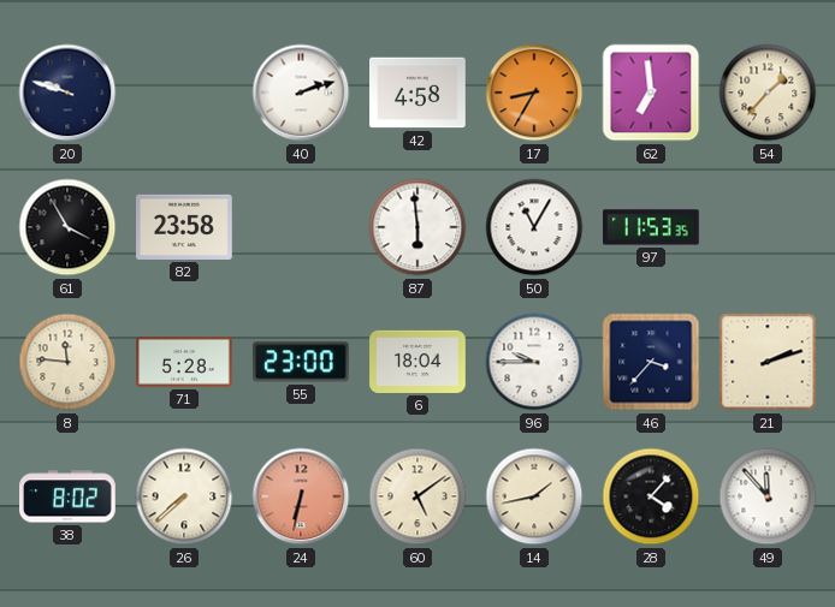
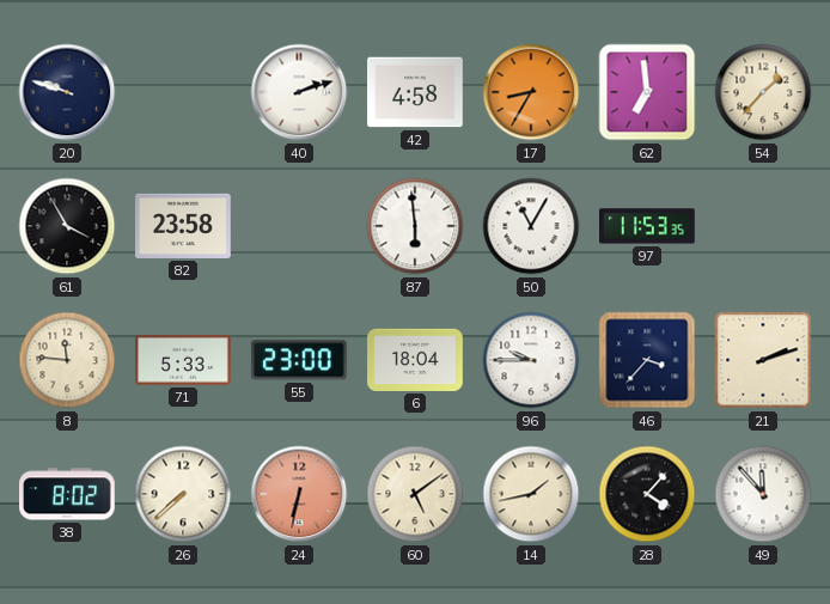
71: 5:28 -> 5:33
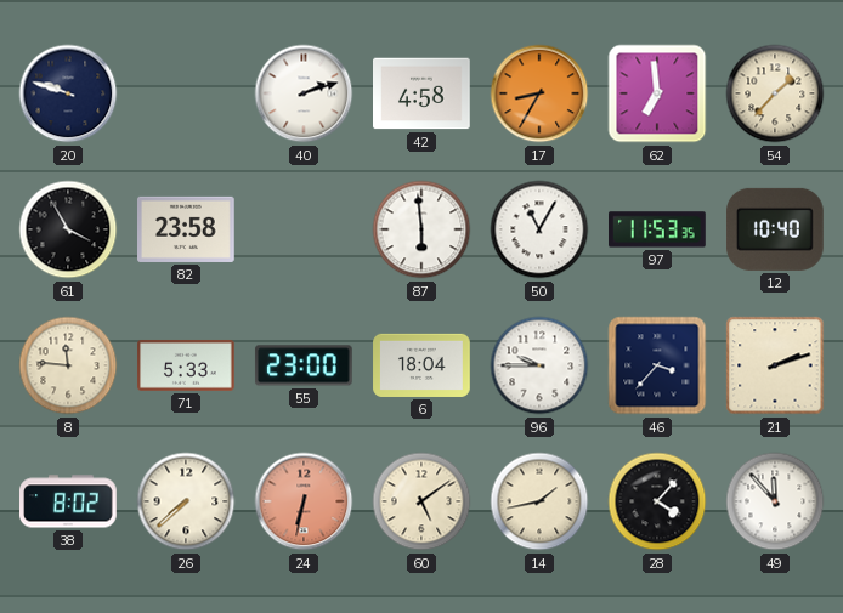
12: none -> 10:40
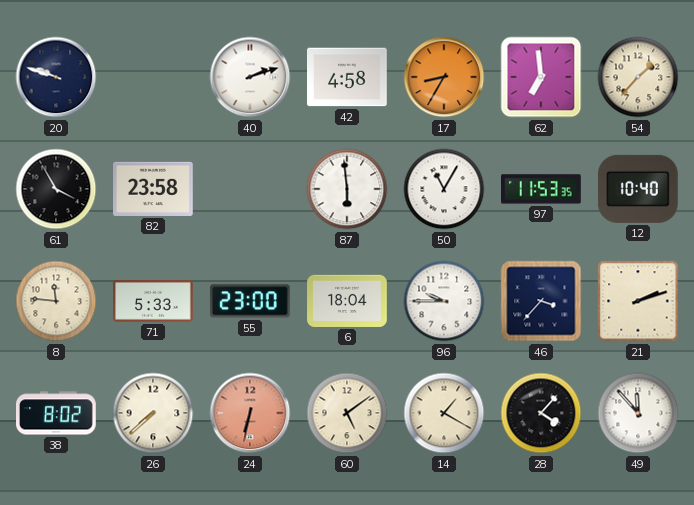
14: 1:43 -> 1:20
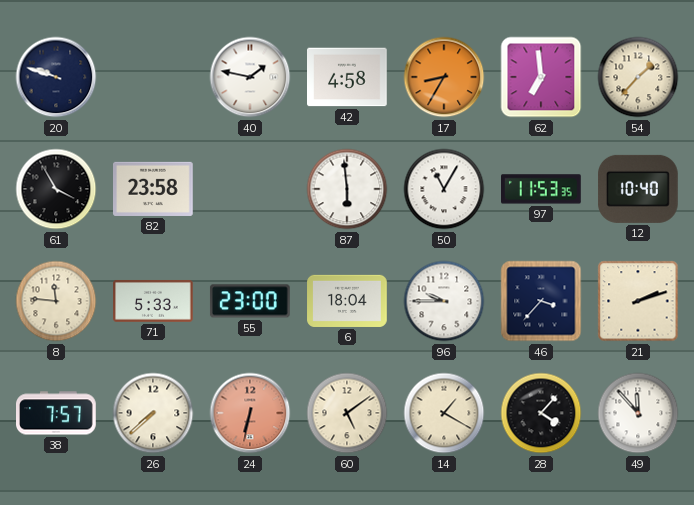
40: 2:12 -> 1:47
38: 8:02 -> 7:57
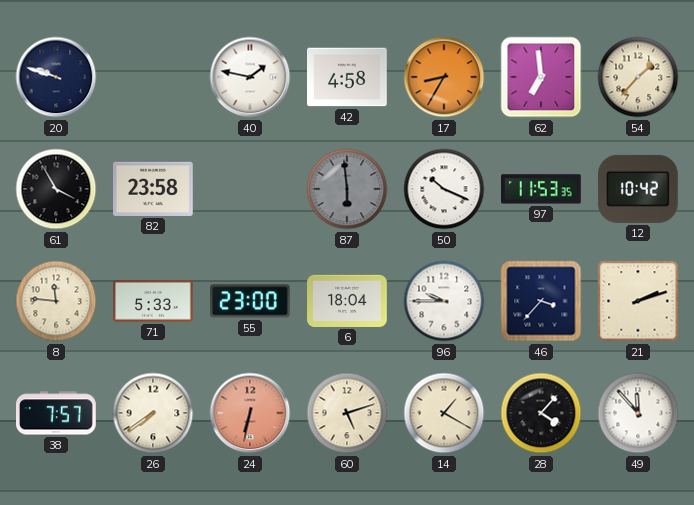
87 dial: white -> grey
50: 11:05 -> 10:19
12: 10:40 -> 10:42
26: 7:38 -> 7:39
60: 5:09 -> 5:12
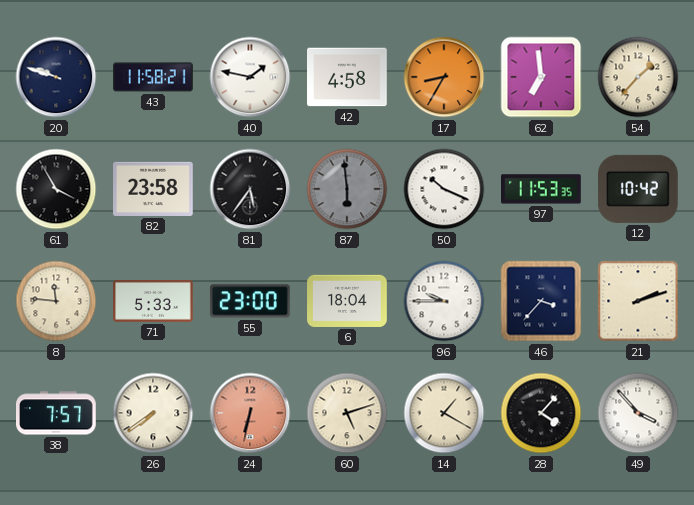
43: none -> 11:58
81: none -> 5:36
49: 11:53 -> 3:53
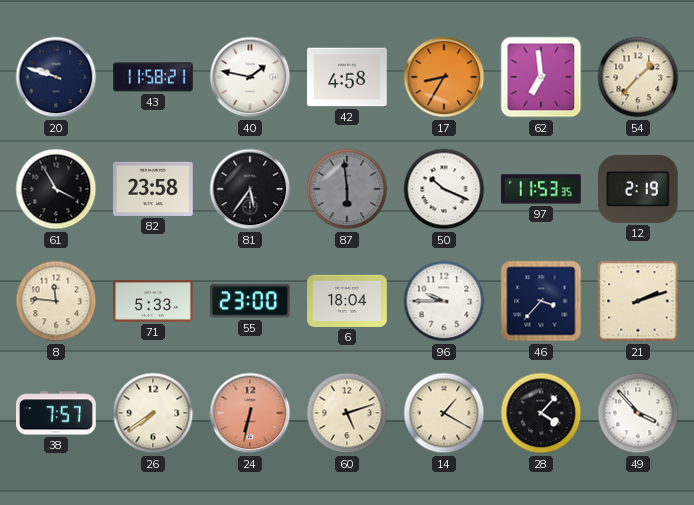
12: 10:42 -> 2:19
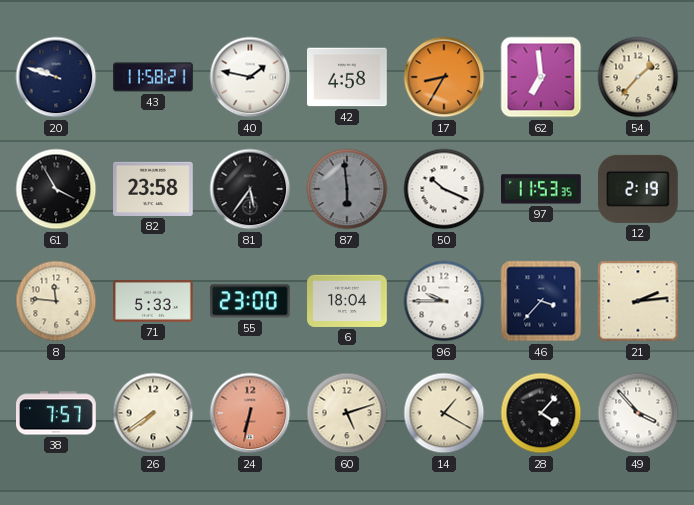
21: 2:12 -> 2:14
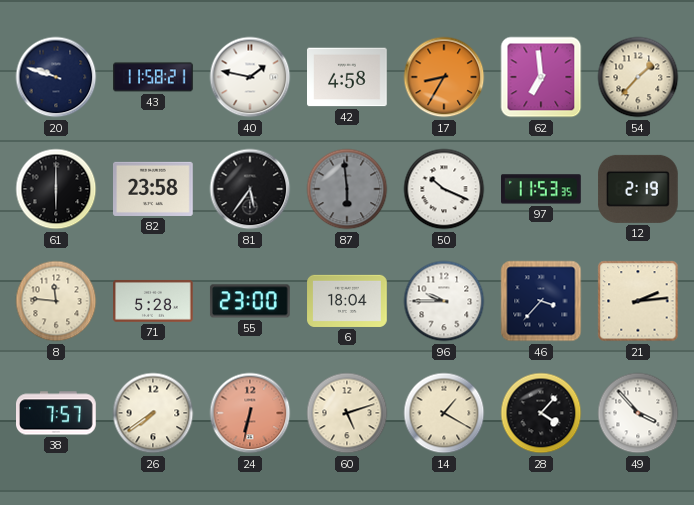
61: 3:55 -> 6:00
71: 5:33 -> 5:28
